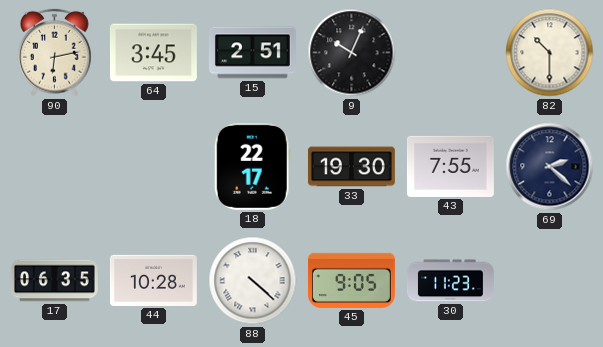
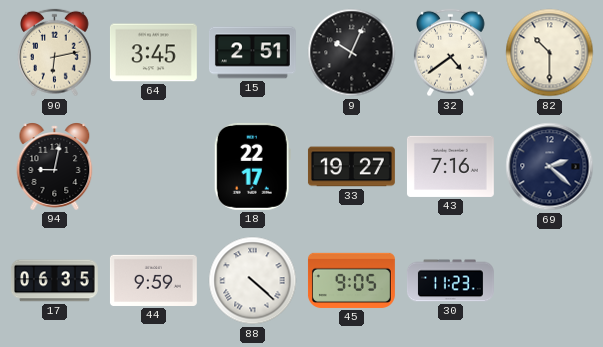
32: none -> 4:39
94: none -> 9:02
33: 19:30 -> 19:27
43: 7:55 -> 7:16
44: 10:28 -> 9:59
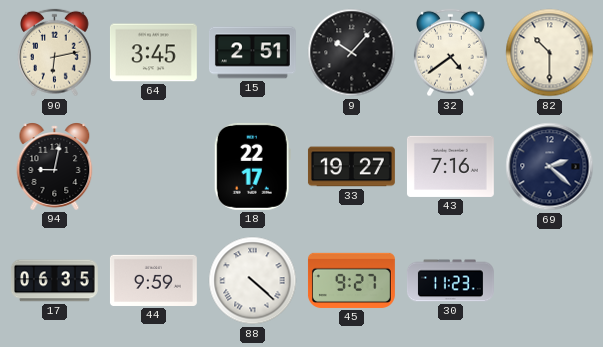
9: 10:04 -> 10:07
45: 9:05 -> 9:27
